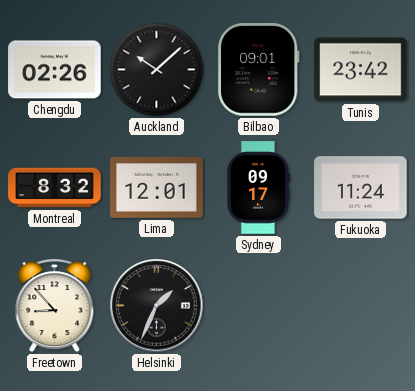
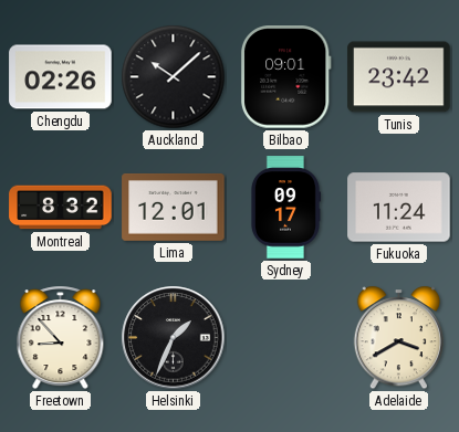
Adelaide: none -> 3:40
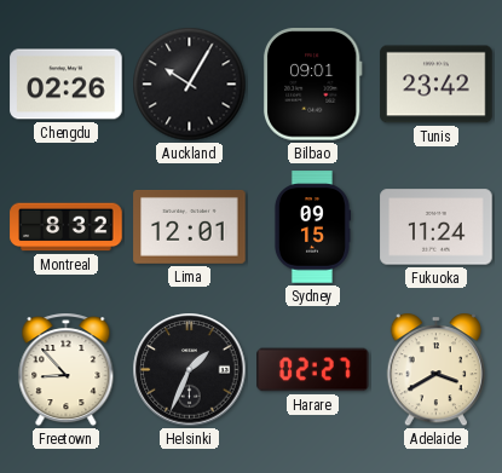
Auckland: 10:08 -> 10:05
Sydney: 09:17 -> 09:15
Harare: none -> 02:27
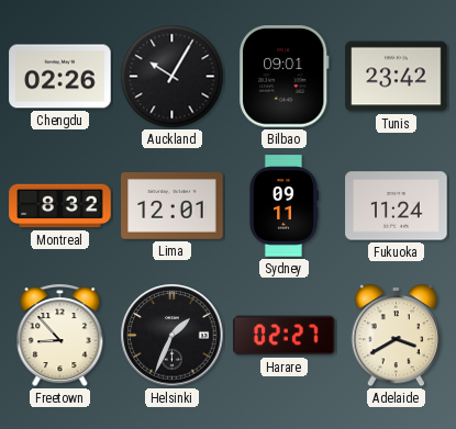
Sydney: 09:15 -> 09:11
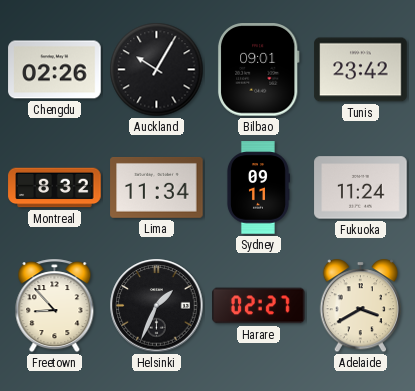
Lima: 12:01 -> 11:34
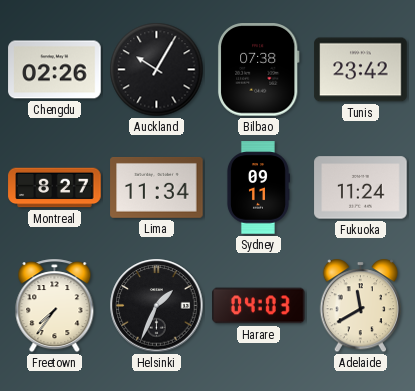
Bilbao: 09:01 -> 07:38
Montreal: 8:32 -> 8:27
Freetown: 8:53 -> 7:36
Harare: 02:27 -> 04:03
Adelaide: 3:40 -> 11:40
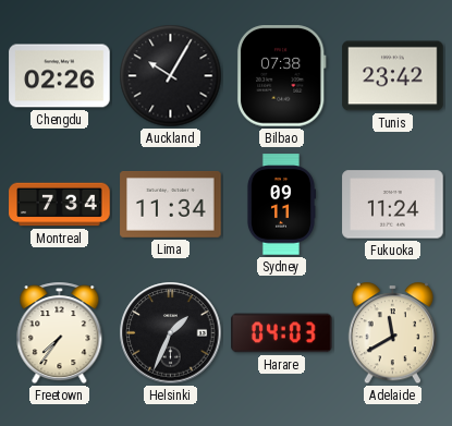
Montreal: 8:27 -> 7:34
